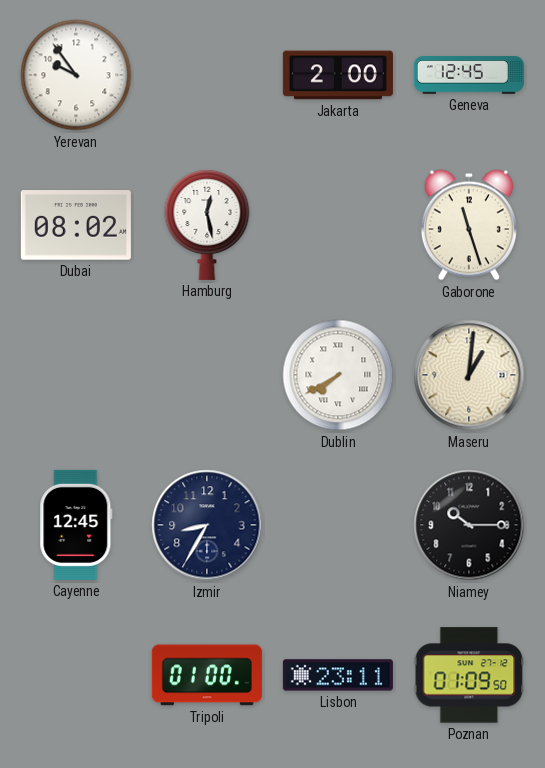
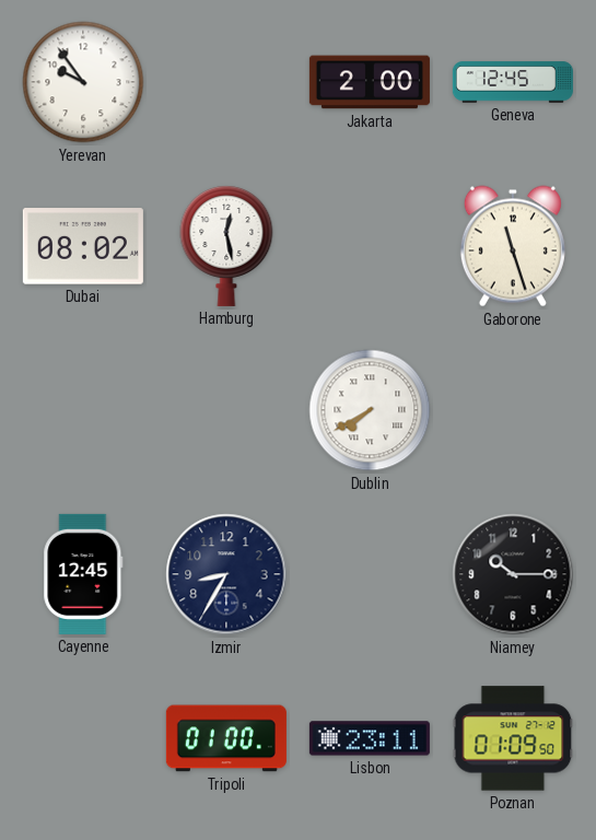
Maseru: 1:01 -> none
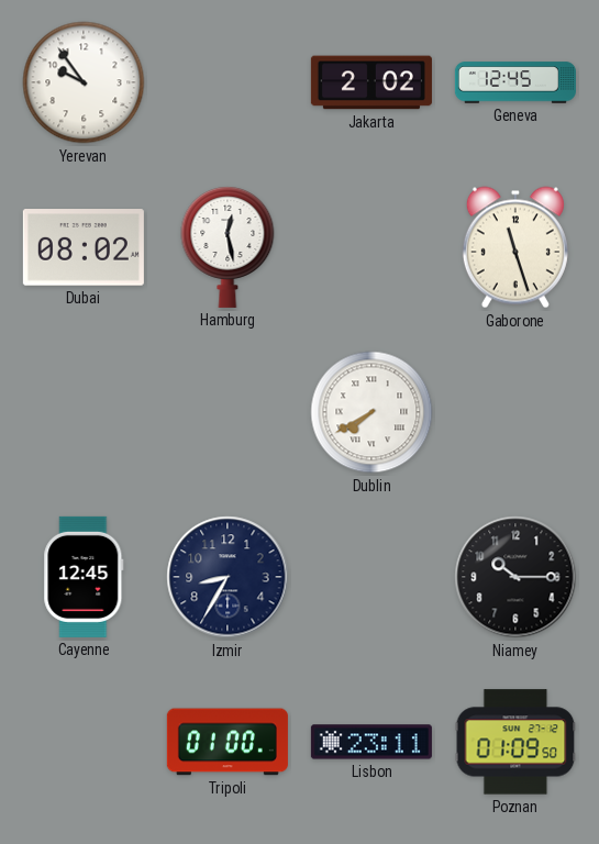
Jakarta: 2:00 -> 2:02
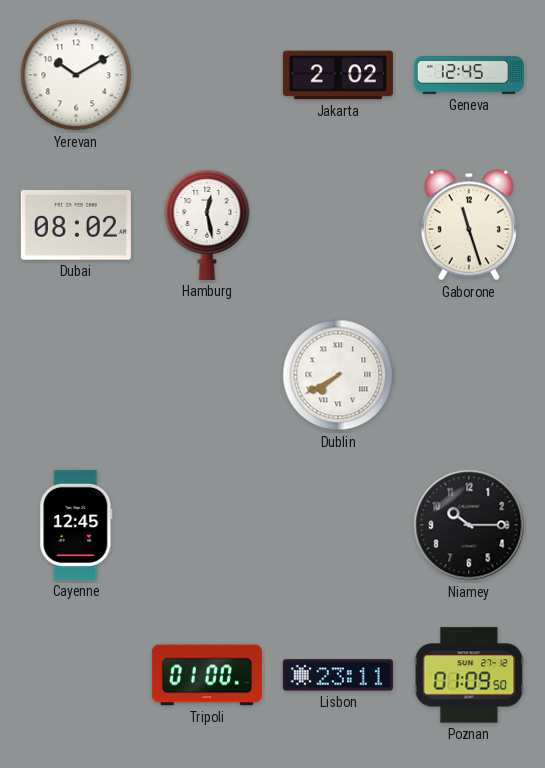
Yerevan: 9:54 -> 10:10
Izmir: 8:35 -> none
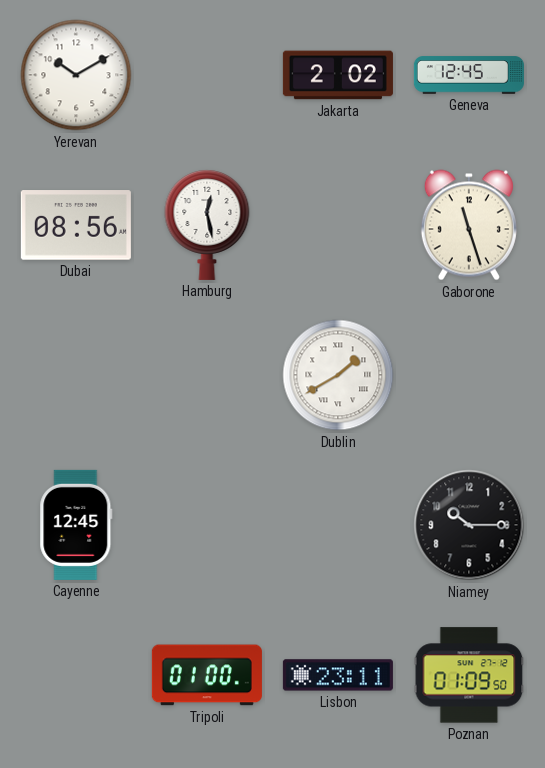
Dubai: 08:02 -> 08:56
Dublin: 7:40 -> 1:40
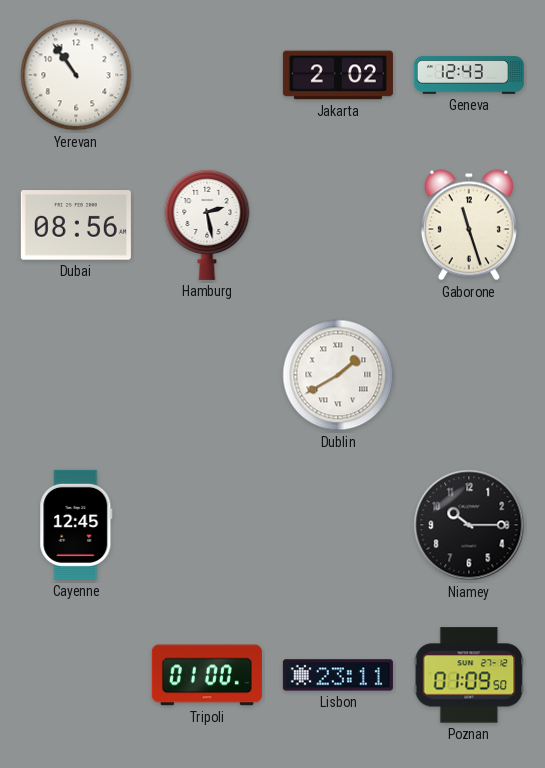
Yerevan: 10:10 -> 10:54
Geneva: 12:45 -> 12:43
Hamburg: 12:28 -> 2:28
